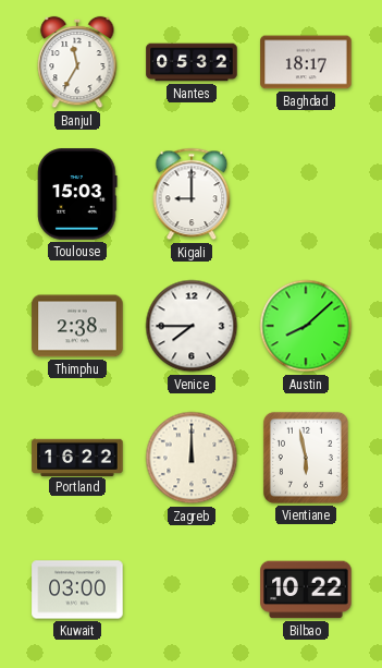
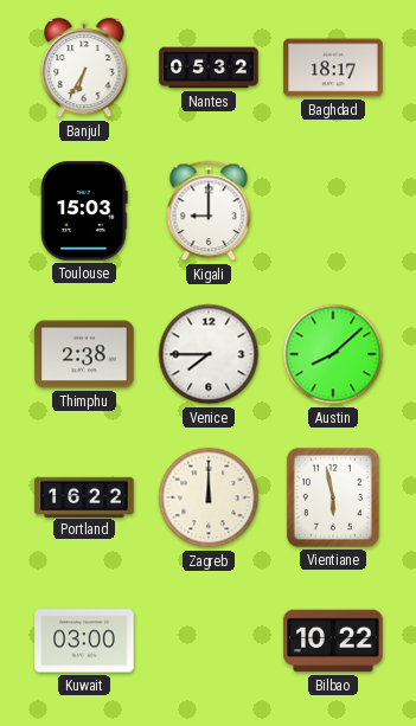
Banjul: 11:35 -> 6:35
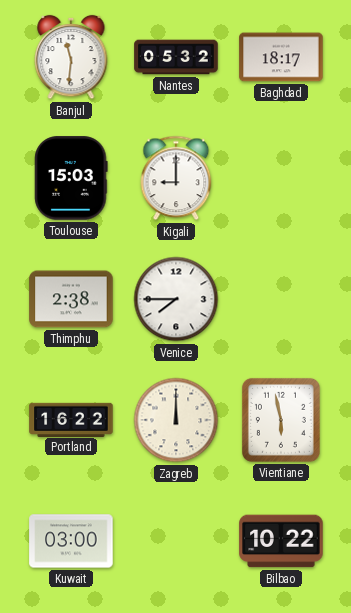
Banjul: 6:35 -> 11:31
Austin: 8:08 -> none
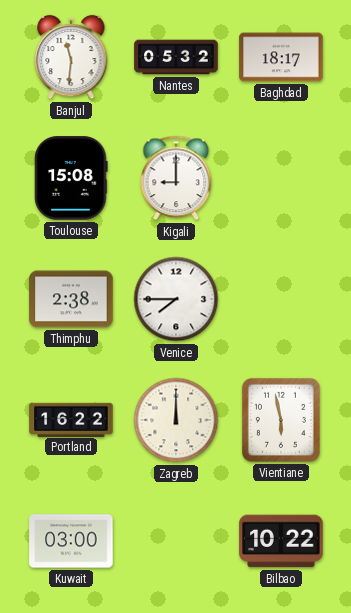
Toulouse: 15:03 -> 15:08
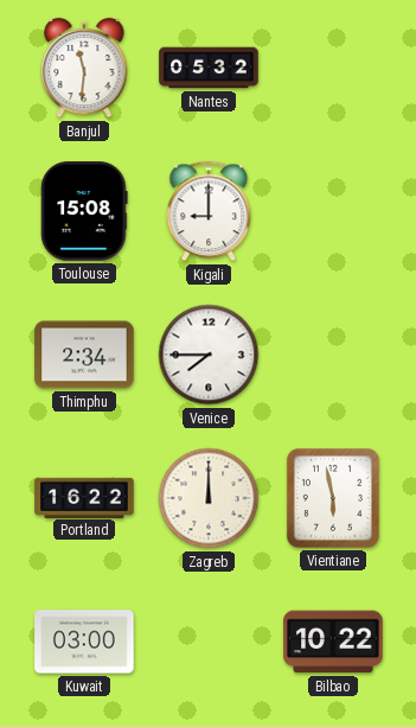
Baghdad: 18:17 -> none
Thimphu: 2:38 -> 2:34
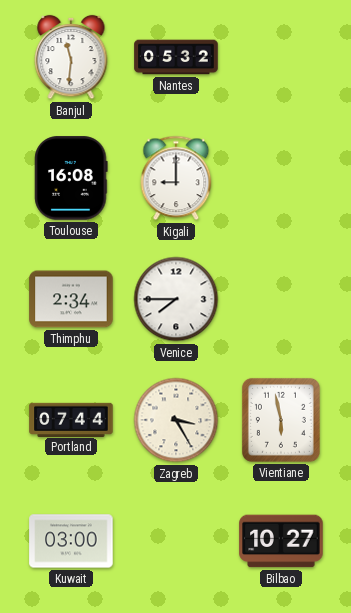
Toulouse: 15:08 -> 16:08
Portland: 16:22 -> 07:44
Zagreb: 12:00 -> 3:25
Bilbao: 10:22 -> 10:27
